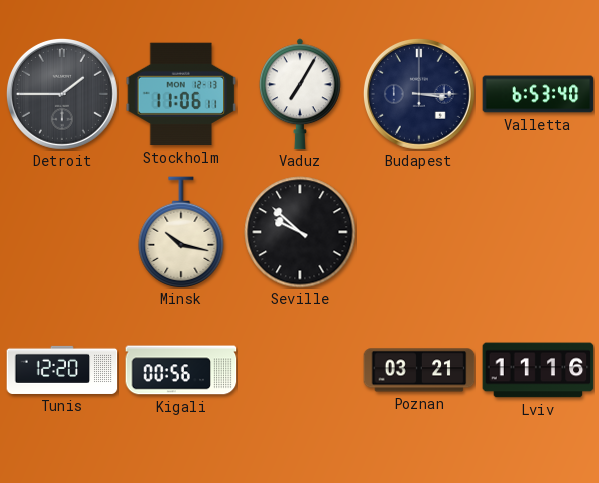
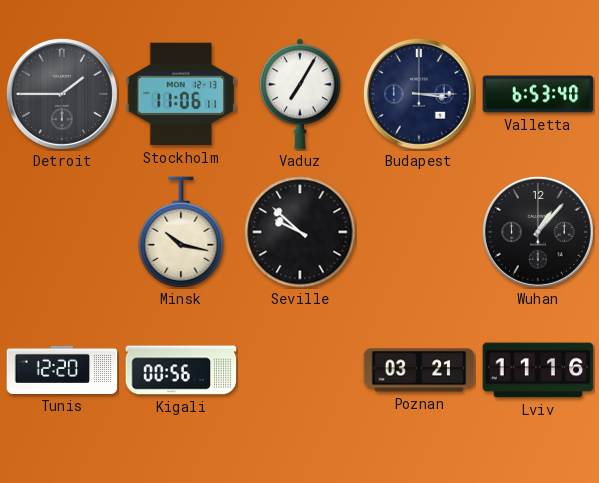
Wuhan: none -> 1:07
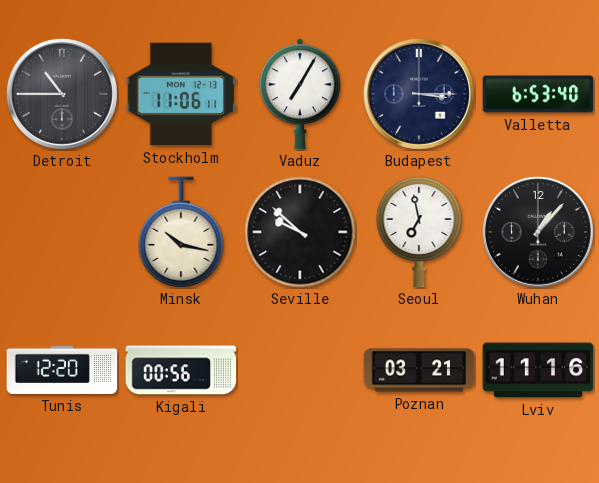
Detroit: 1:45 -> 10:45
Seoul: none -> 6:58
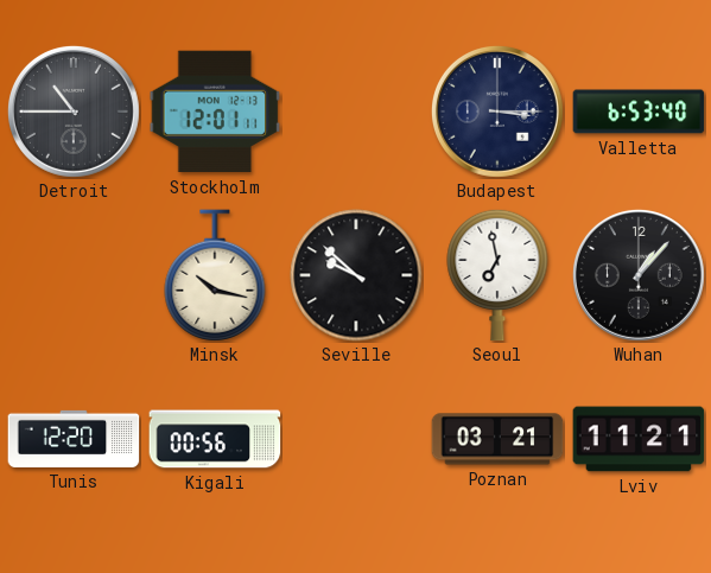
Stockholm: 11:06 -> 12:01
Vaduz: 7:05 -> none
Lviv: 11:16 -> 11:21
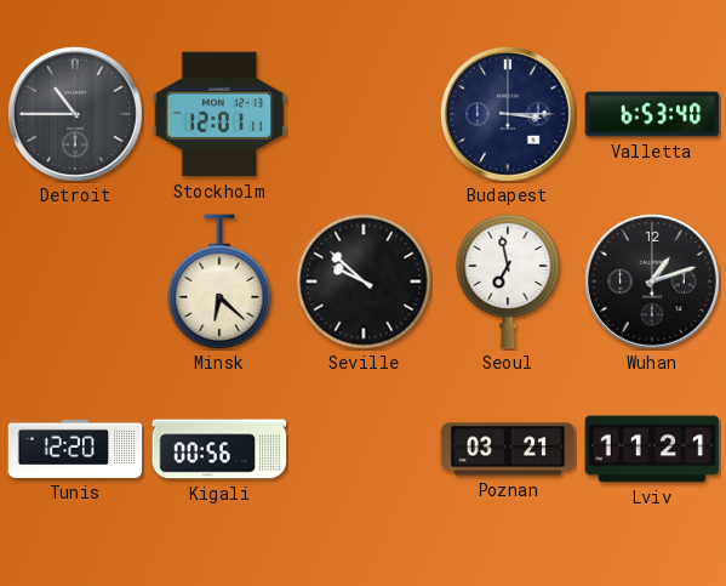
Minsk: 10:17 -> 6:22
Wuhan: 1:07 -> 1:12
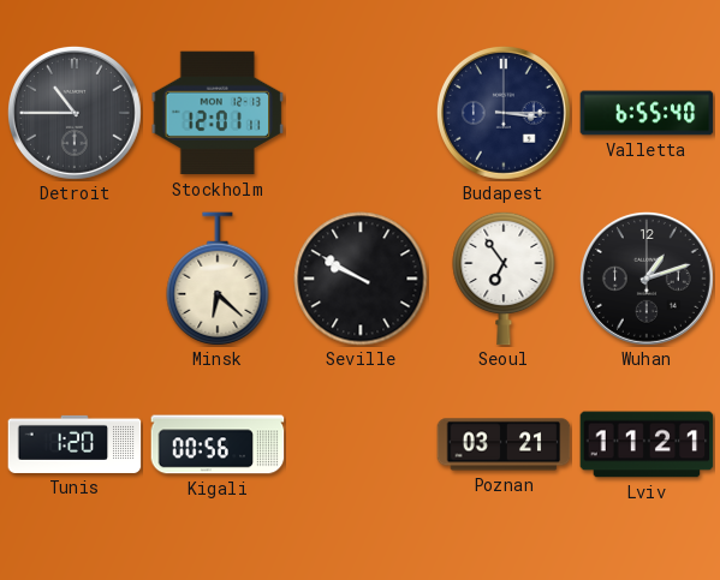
Valletta: 6:53 -> 6:55
Seville: 9:52 -> 9:50
Seoul: 6:58 -> 6:54
Tunis: 12:20 -> 1:20
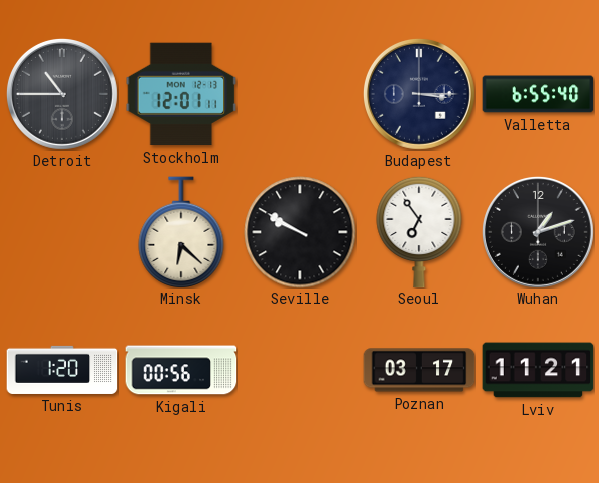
Poznan: 03:21 -> 03:17
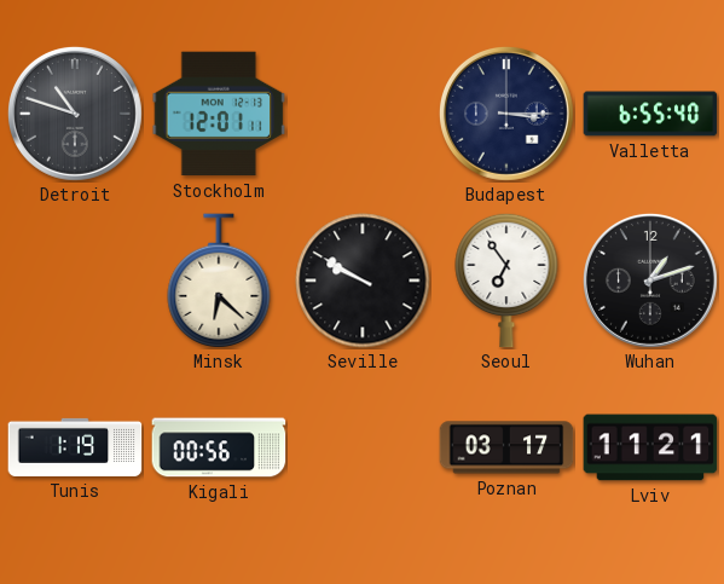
Detroit: 10:45 -> 10:48
Tunis: 1:20 -> 1:19
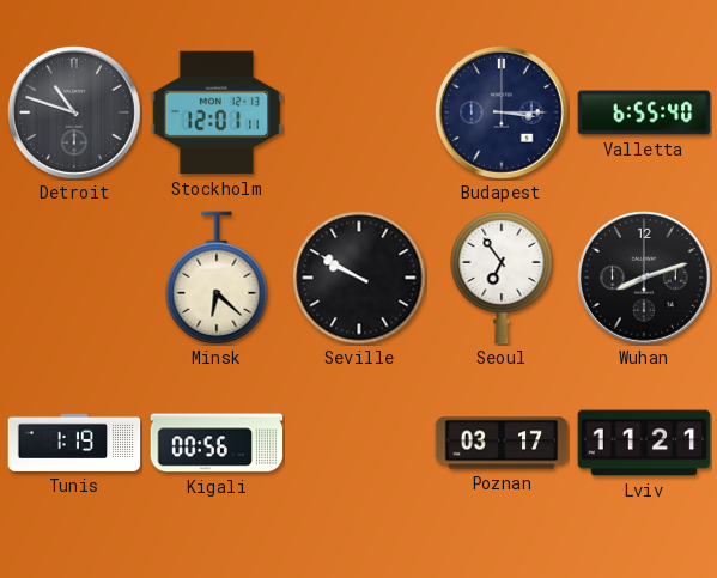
Wuhan: 1:12 -> 8:12
